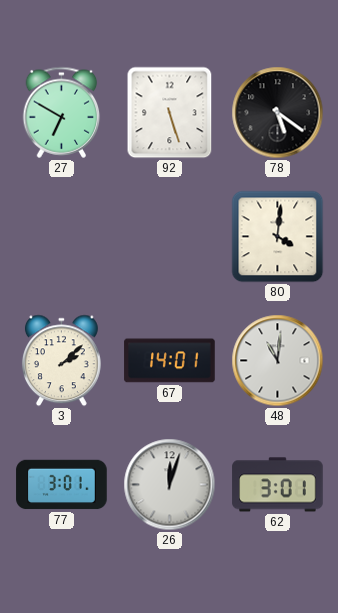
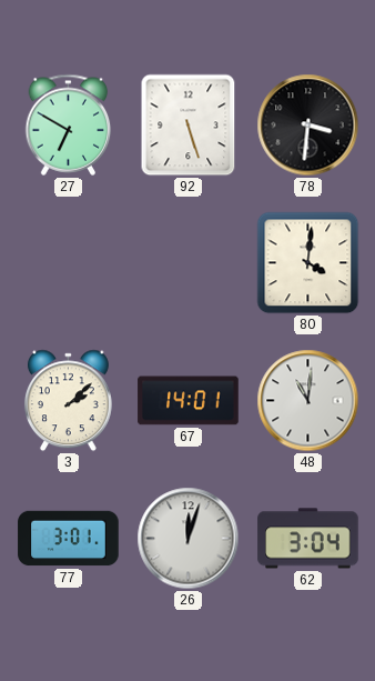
78: 5:21 -> 3:31
62: 3:01 -> 3:04
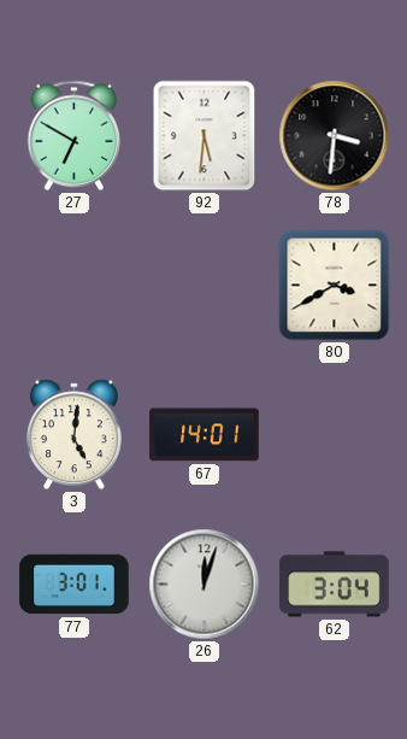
92: 5:27 -> 5:31
80: 4:01 -> 3:40
3: 2:08 -> 5:01
48: 11:01 -> none
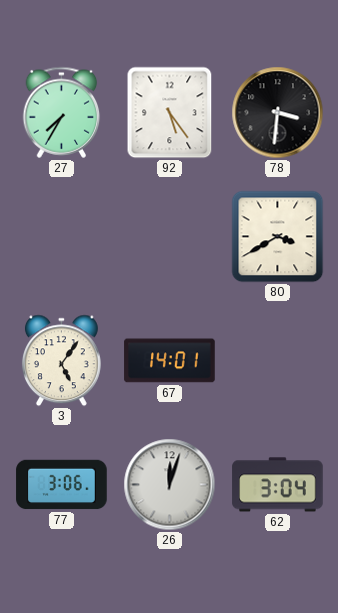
27: 6:50 -> 7:35
92: 5:31 -> 5:24
3: 5:01 -> 5:06
77: 3:01 -> 3:06
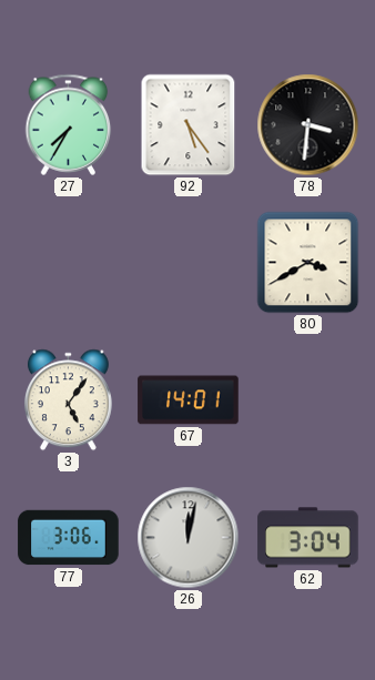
26: 12:03 -> 12:02
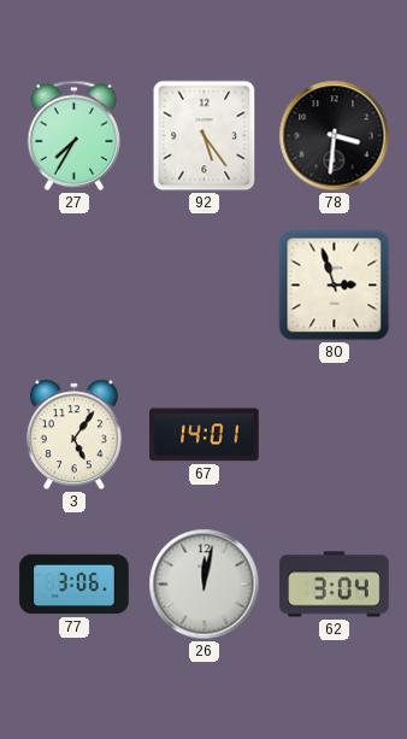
80: 3:40 -> 2:57
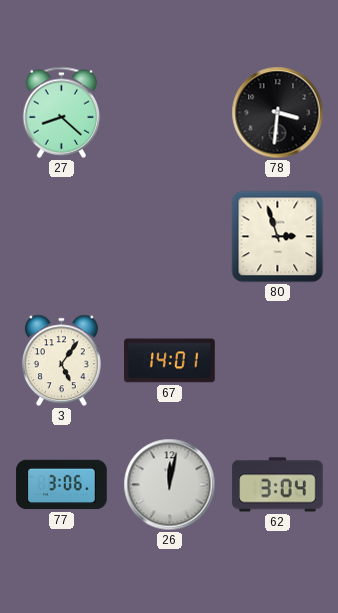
27: 7:35 -> 8:22
92: 5:24 -> none
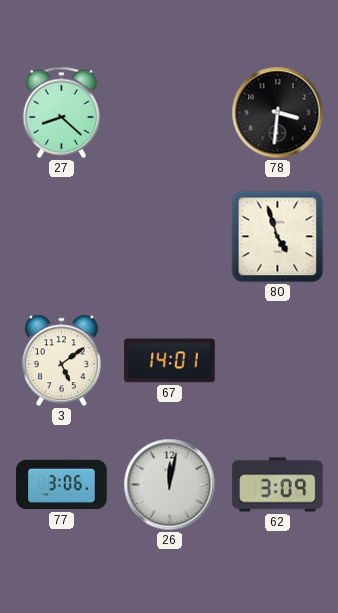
80: 2:57 -> 4:57
3: 5:06 -> 5:09
62: 3:04 -> 3:09
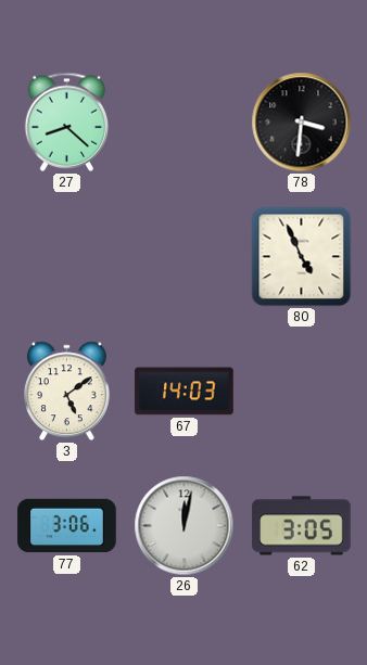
80: 4:57 -> 4:56
67: 14:01 -> 14:03
62: 3:09 -> 3:05
